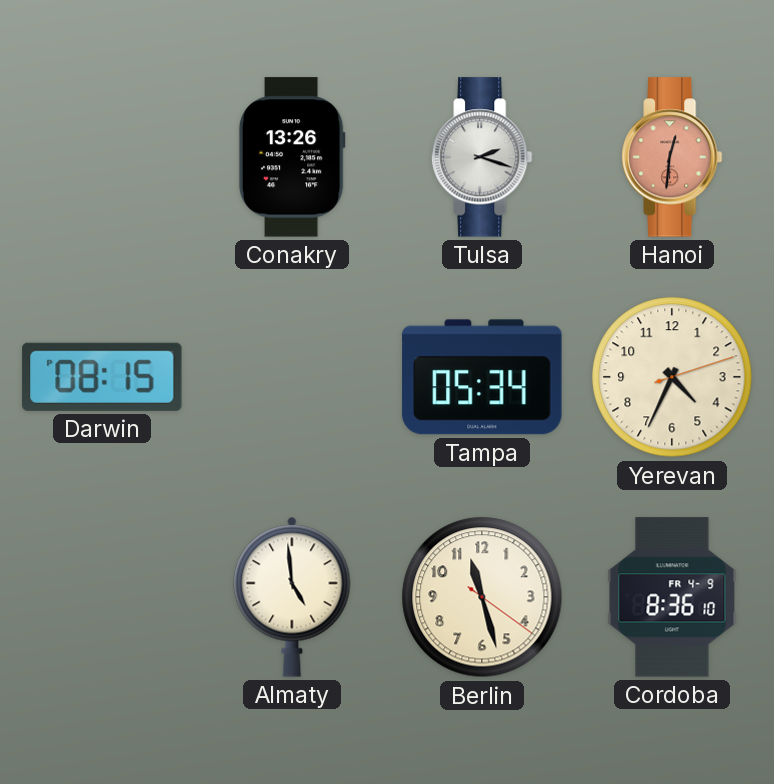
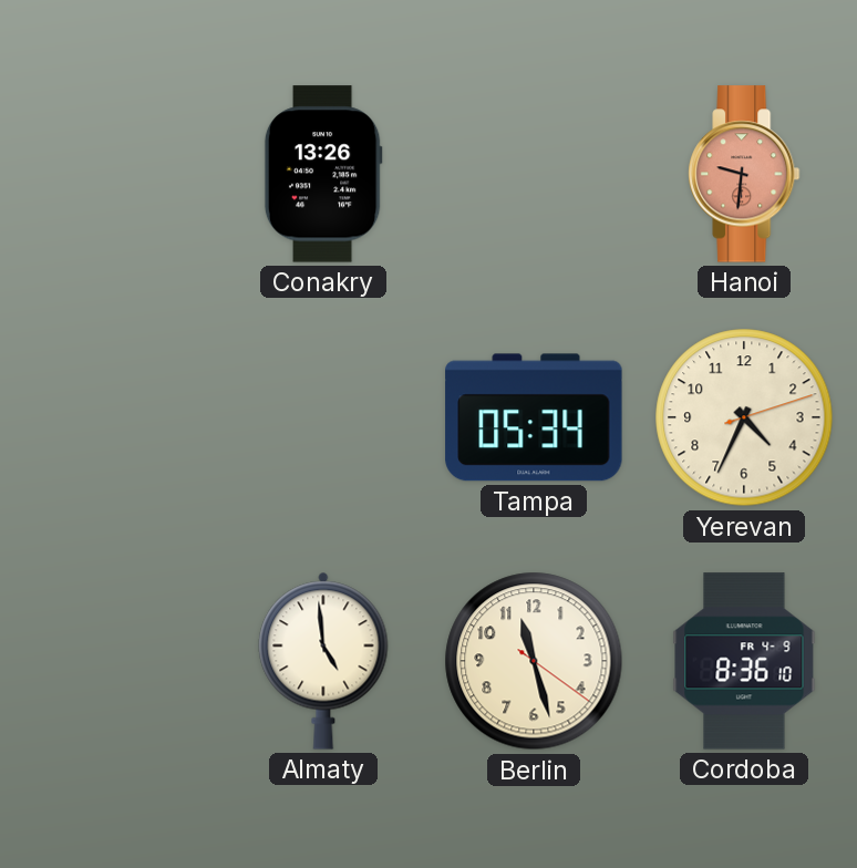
Tulsa: 2:18 -> none
Hanoi: 12:31 -> 9:31
Darwin: 08:15 -> none
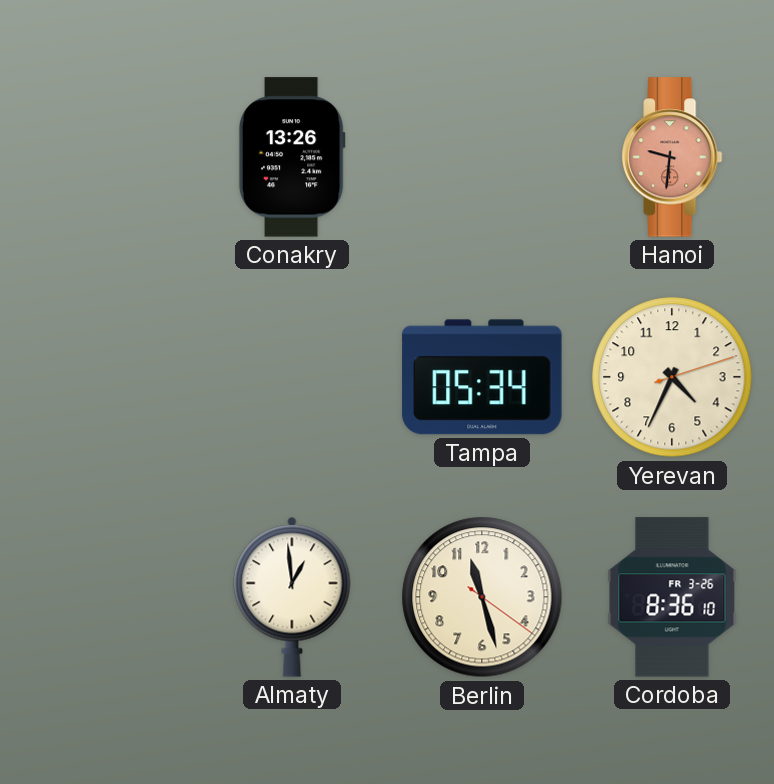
Almaty: 4:59 -> 12:59
Cordoba date: FR 4-9 -> FR 3-26
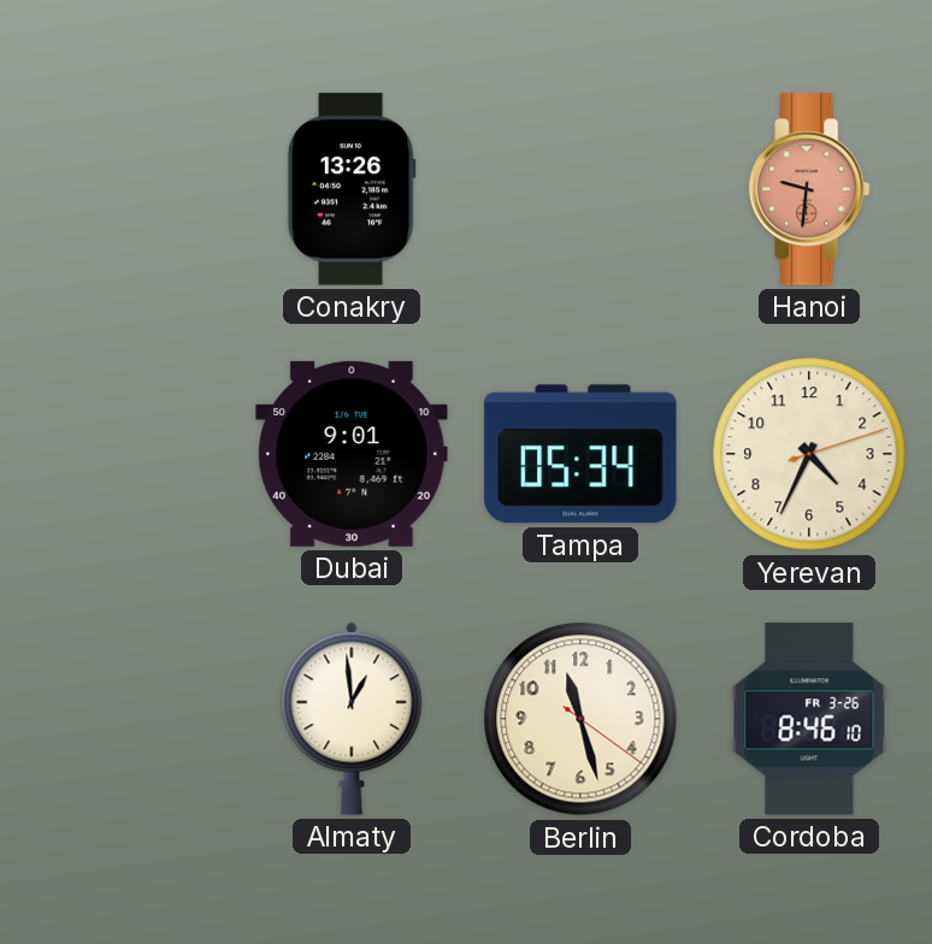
Dubai: none -> 9:01
Cordoba: 8:36 -> 8:46
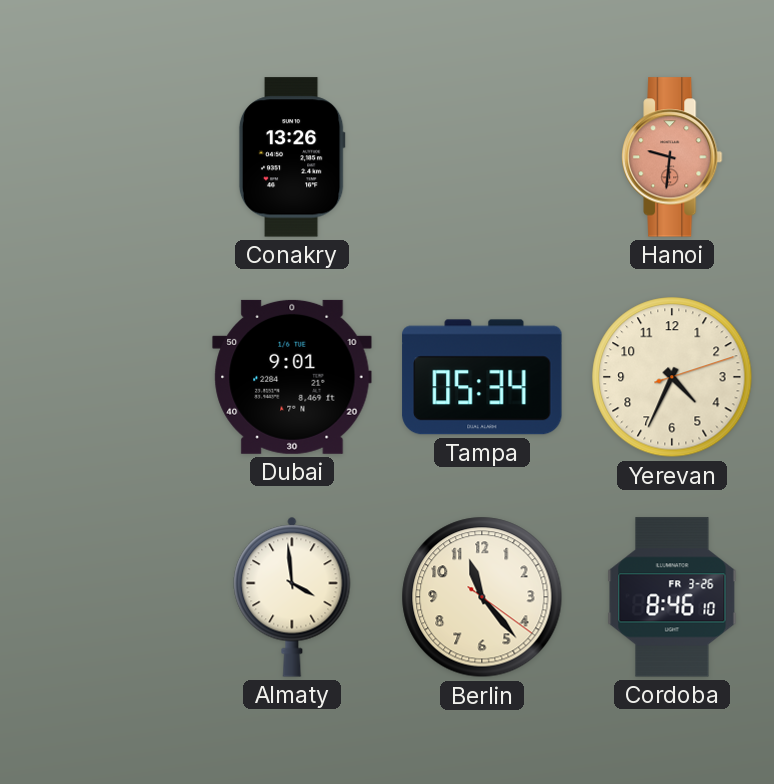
Almaty: 12:59 -> 3:59
Berlin: 11:27 -> 11:23
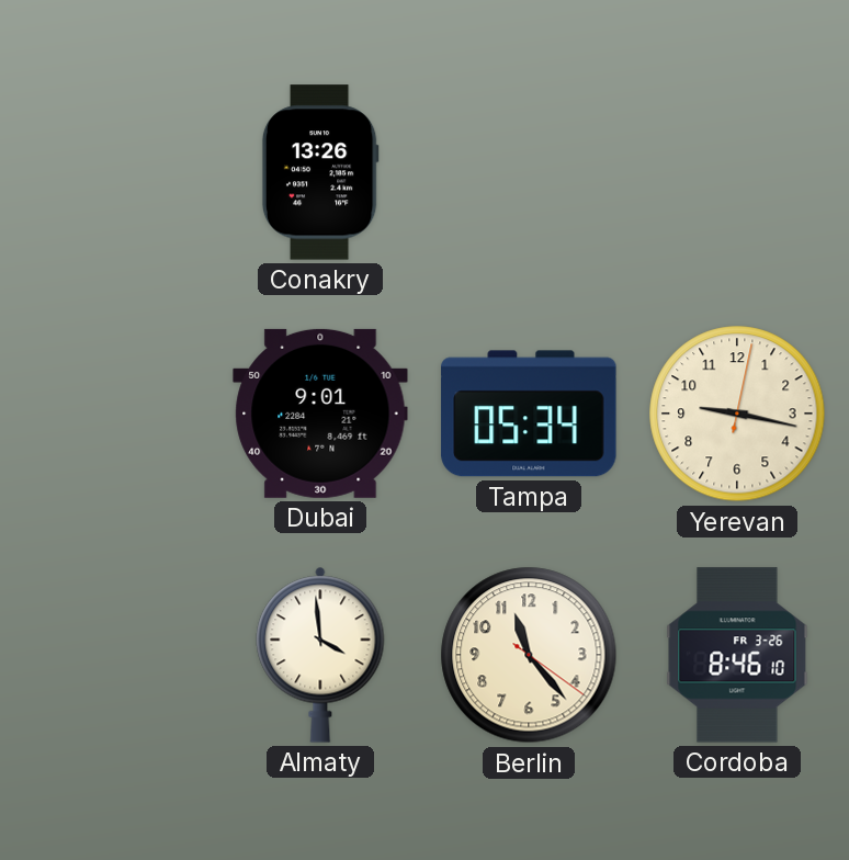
Hanoi: 9:31 -> none
Yerevan: 4:34 -> 9:17
